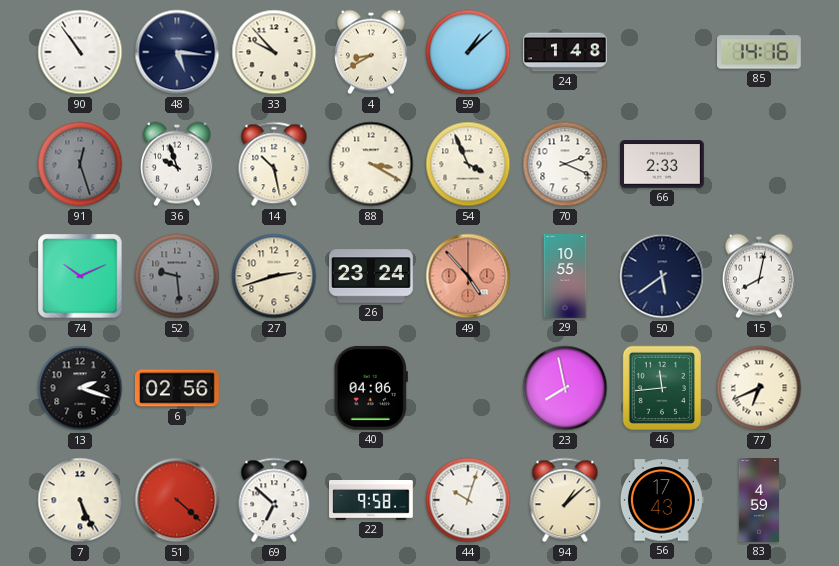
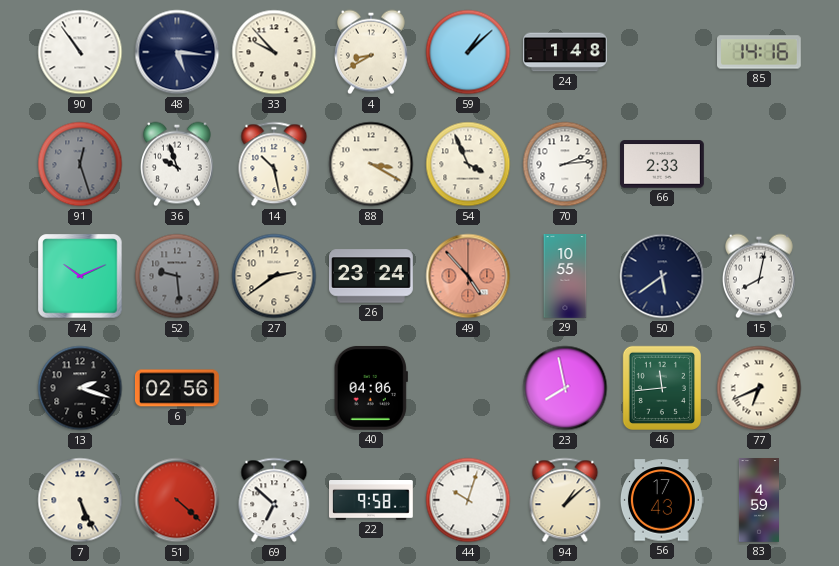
70: 2:19 -> 2:14
27: 2:42 -> 2:39
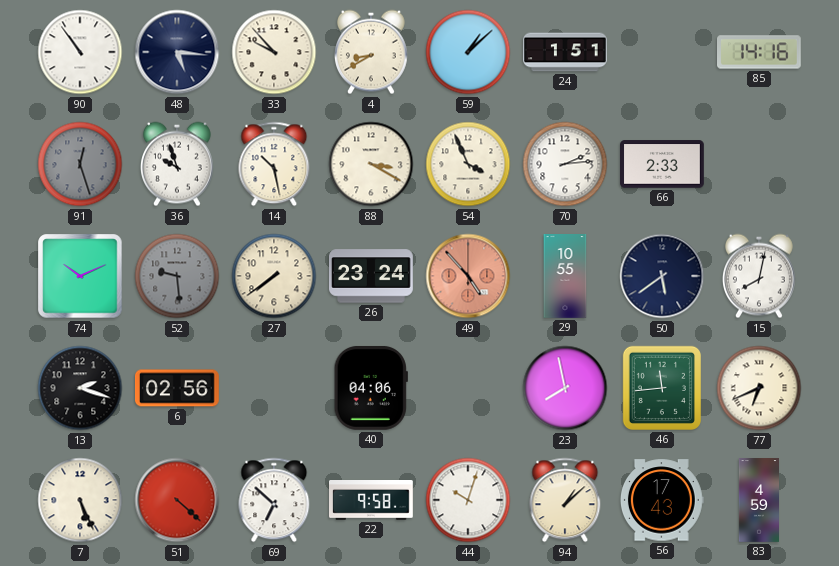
24: 1:48 -> 1:51
27: 2:39 -> 7:39
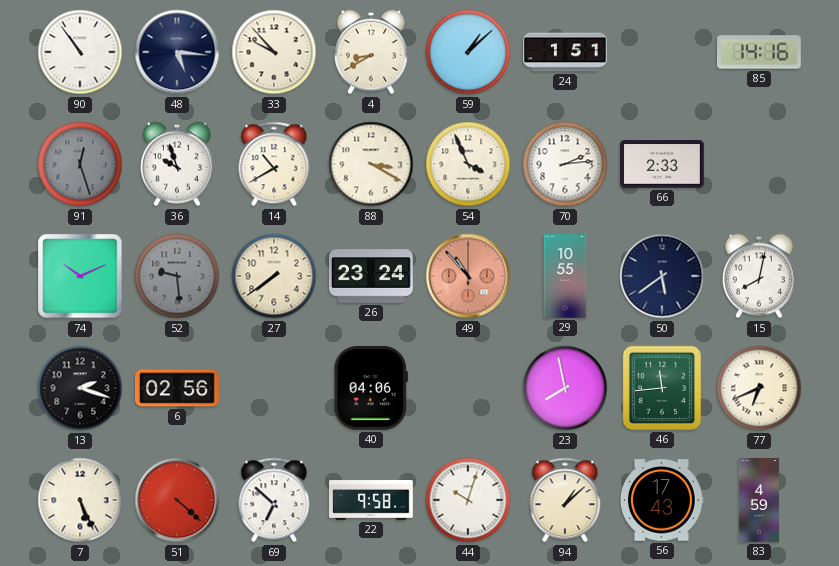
14: 10:28 -> 10:40
49: 4:53 -> 10:53
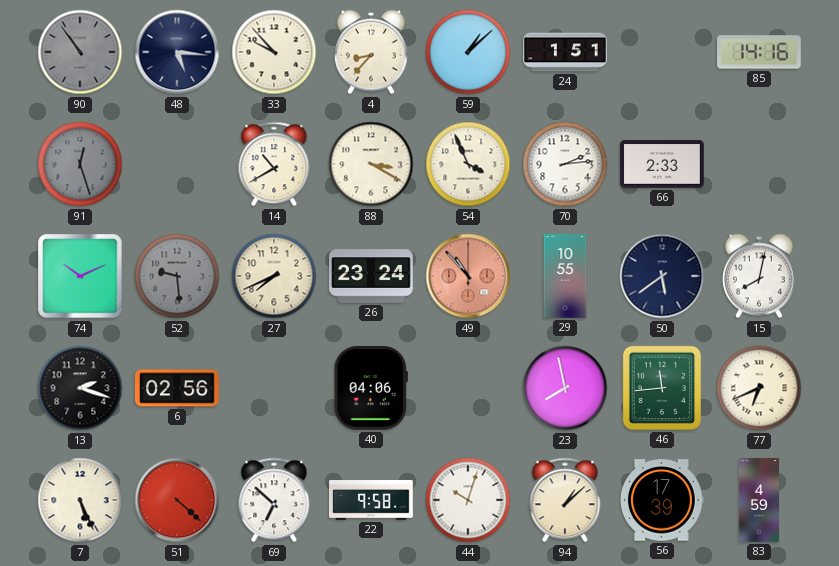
90 dial: white -> grey
4: 8:40 -> 8:37
36: 9:57 -> none
27: 7:39 -> 7:41
56: 17:43 -> 17:39
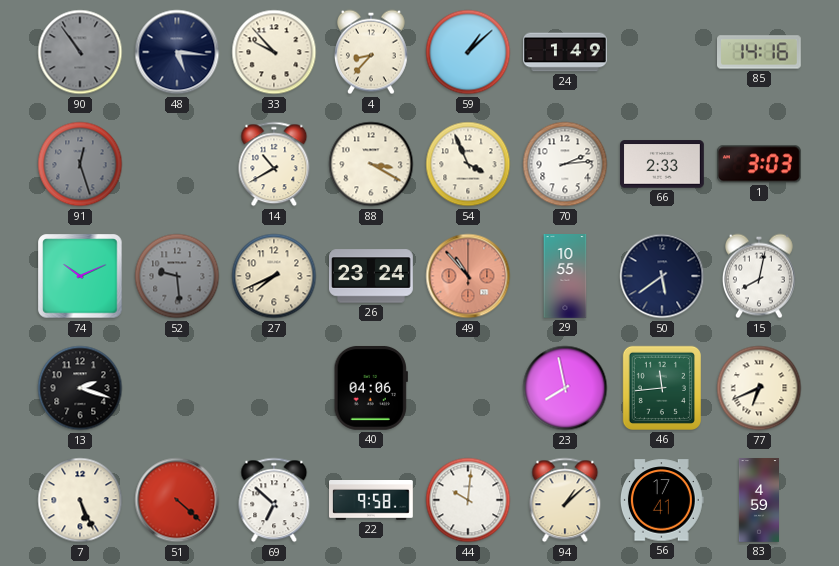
24: 1:51 -> 1:49
1: none -> 3:03
6: 02:56 -> none
44: 10:03 -> 10:01
56: 17:39 -> 17:41
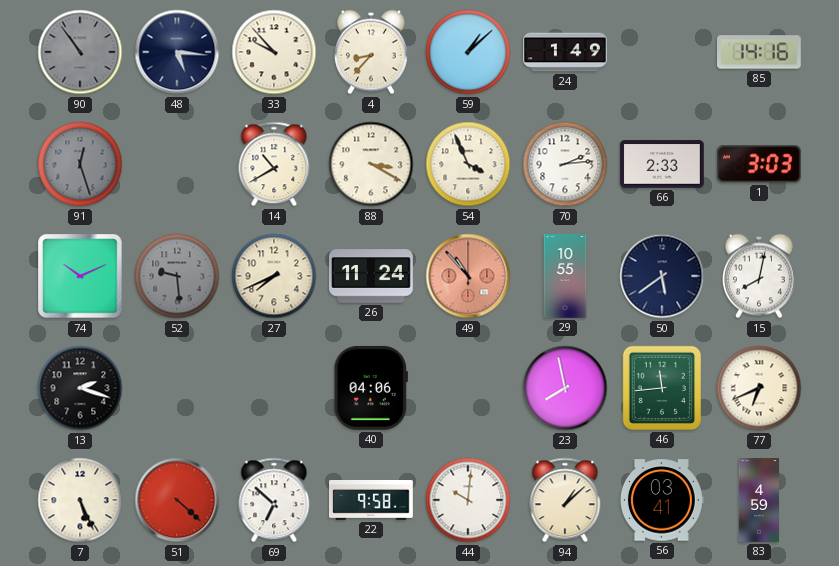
26: 23:24 -> 11:24
56: 17:41 -> 03:41
